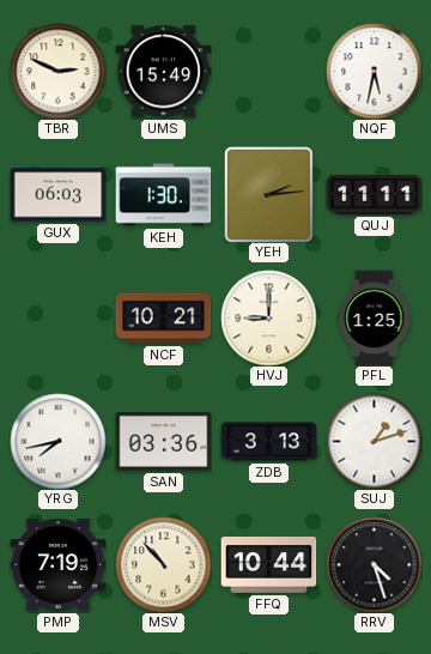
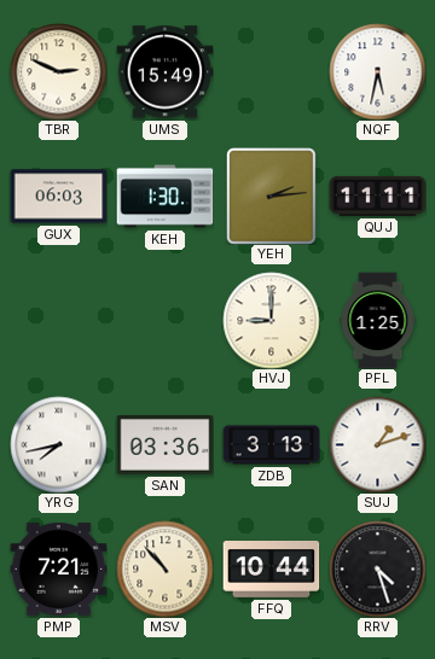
NCF: 10:21 -> none
PMP: 7:19 -> 7:21
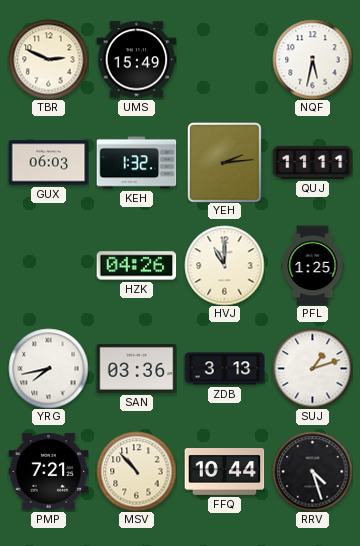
KEH: 1:30 -> 1:32
HZK: none -> 04:26
HVJ: 9:00 -> 11:00
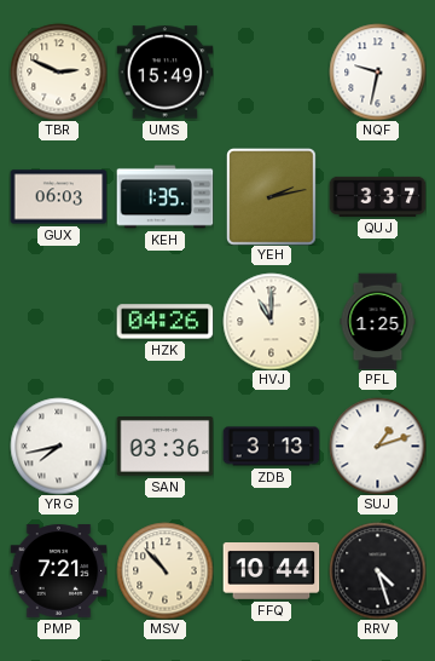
NQF: 5:32 -> 9:32
KEH: 1:32 -> 1:35
YEH: 2:14 -> 2:13
QUJ: 11:11 -> 3:37
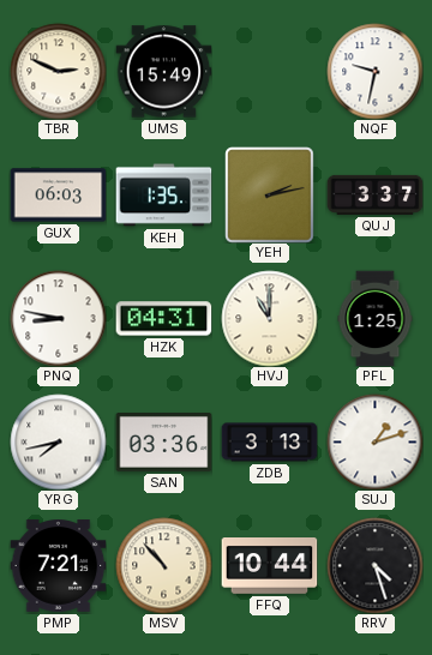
PNQ: none -> 8:47
HZK: 04:26 -> 04:31
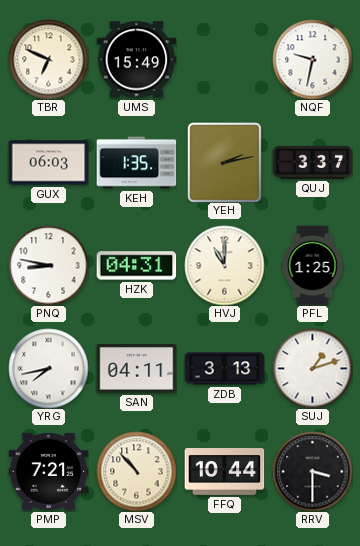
TBR: 2:49 -> 6:49
SAN: 03:36 -> 04:11
RRV: 4:27 -> 3:30
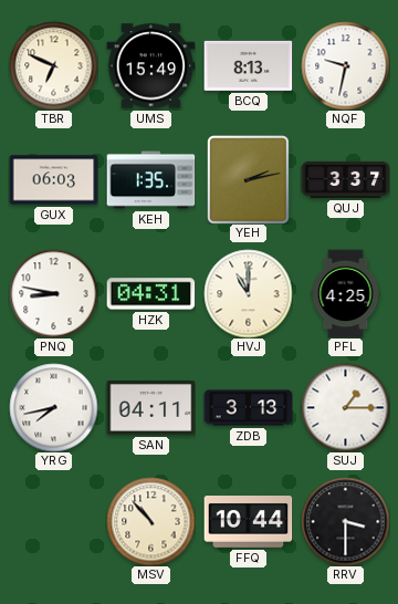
BCQ: none -> 8:13
PFL: 1:25 -> 4:25
SUJ: 1:12 -> 1:15
PMP: 7:21 -> none
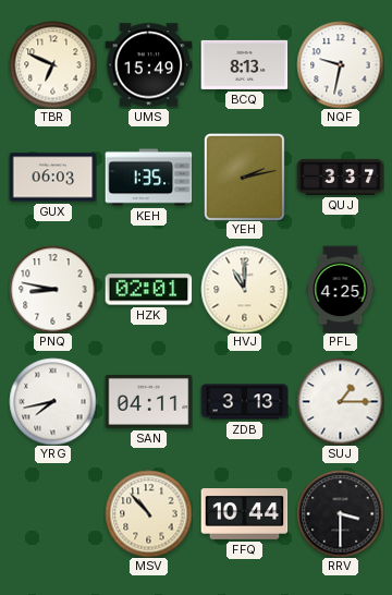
HZK: 04:31 -> 02:01
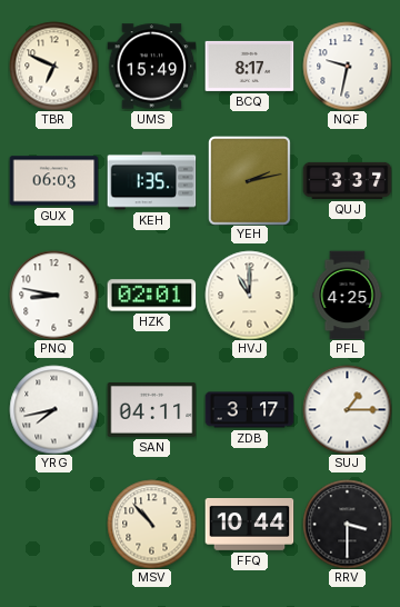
BCQ: 8:13 -> 8:17
ZDB: 3:13 -> 3:17
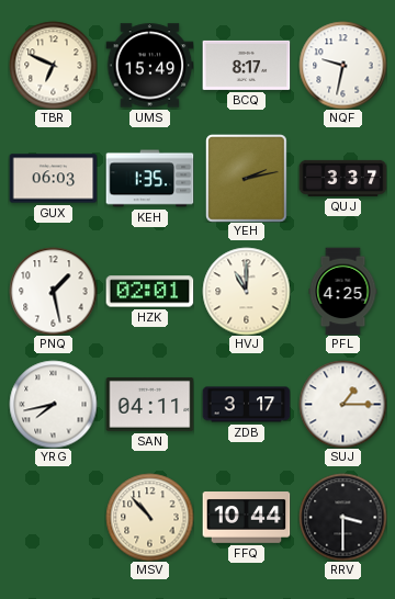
PNQ: 8:47 -> 1:28
